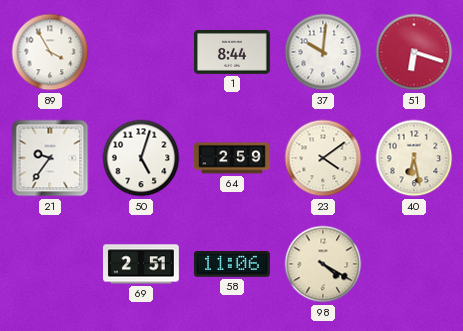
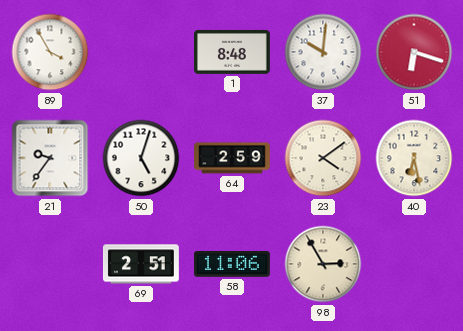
1: 8:44 -> 8:48
98: 4:20 -> 2:55
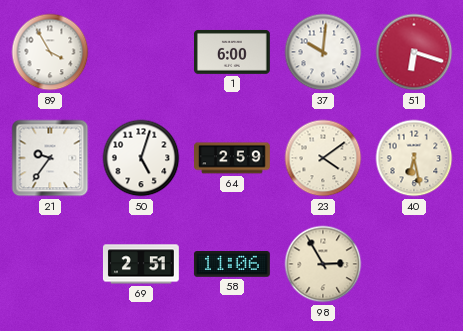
1: 8:48 -> 6:00
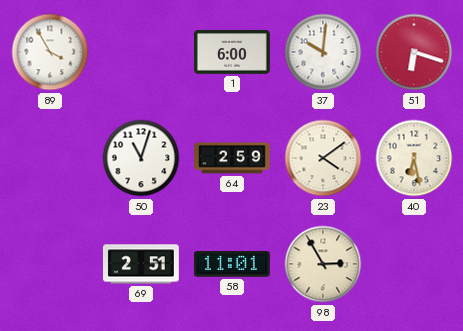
21: 9:36 -> none
50: 5:03 -> 11:03
58: 11:06 -> 11:01
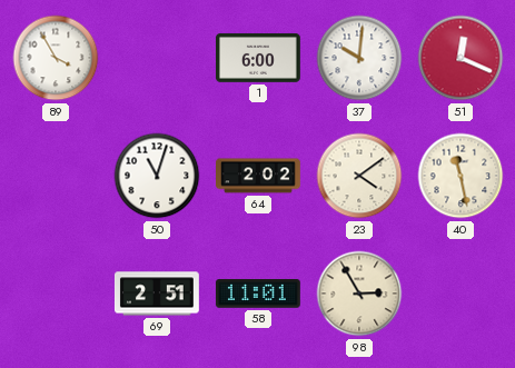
51: 6:18 -> 12:19
64: 2:59 -> 2:02
40: 6:28 -> 11:28
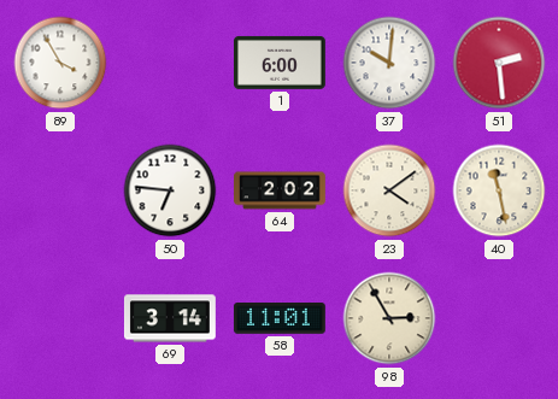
51: 12:19 -> 2:29
50: 11:03 -> 6:46
69: 2:51 -> 3:14
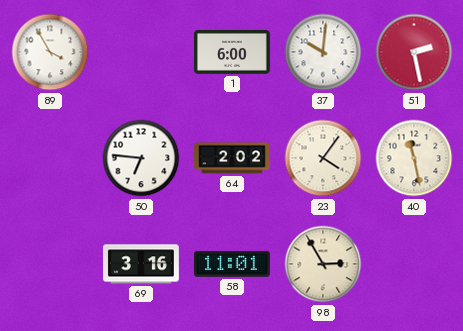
51: 2:29 -> 2:28
23: 4:09 -> 4:06
69: 3:14 -> 3:16
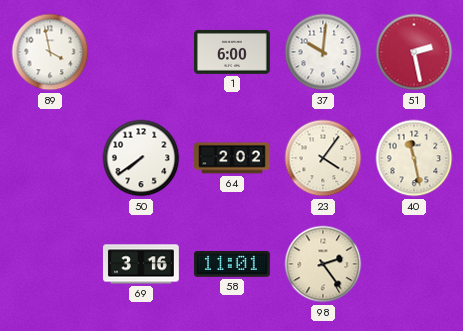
89: 3:55 -> 3:58
50: 6:46 -> 7:39
98: 2:55 -> 2:24
